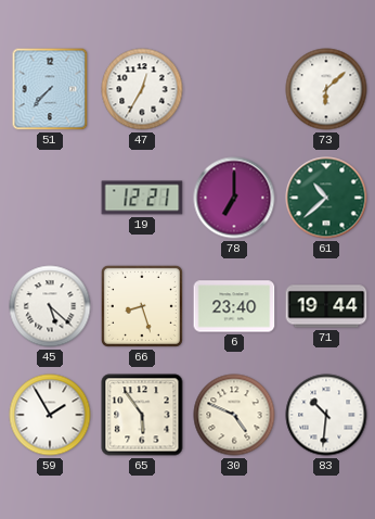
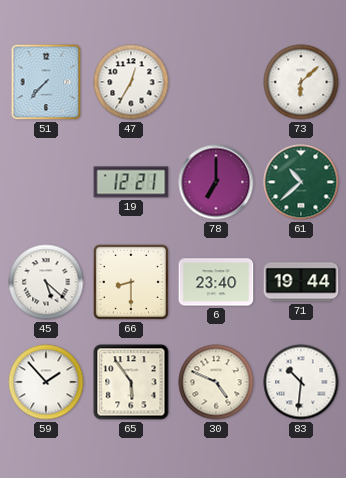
66: 8:27 -> 8:30
59: 1:55 -> 1:53
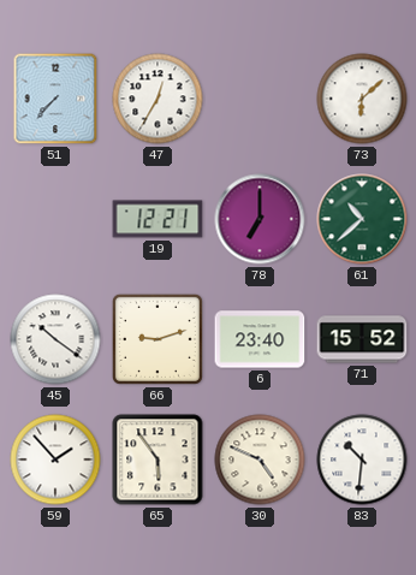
45: 5:22 -> 10:21
66: 8:30 -> 9:12
71: 19:44 -> 15:52
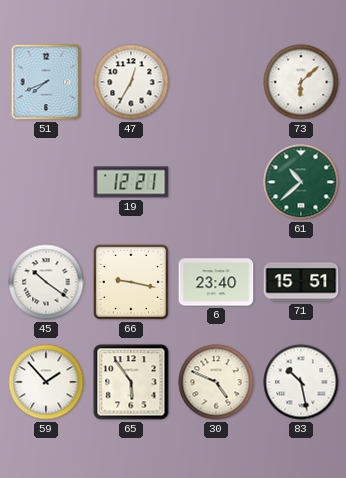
51: 7:37 -> 7:41
78: 7:00 -> none
66: 9:12 -> 9:17
71: 15:52 -> 15:51
83: 10:31 -> 10:28
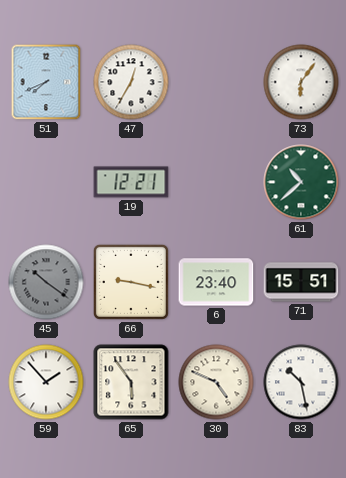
73: 6:08 -> 6:06
45 dial: white -> grey
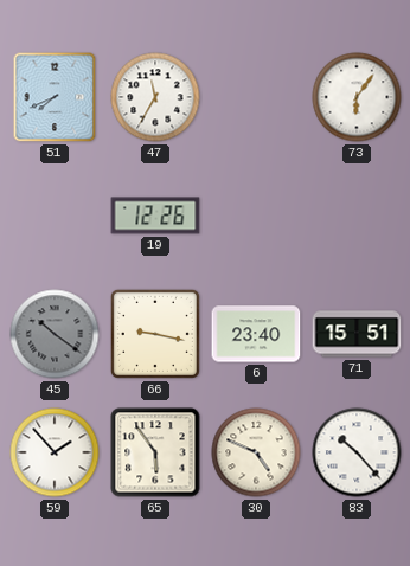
47: 12:35 -> 11:35
19: 12:21 -> 12:26
61: 10:38 -> none
83: 10:28 -> 10:23
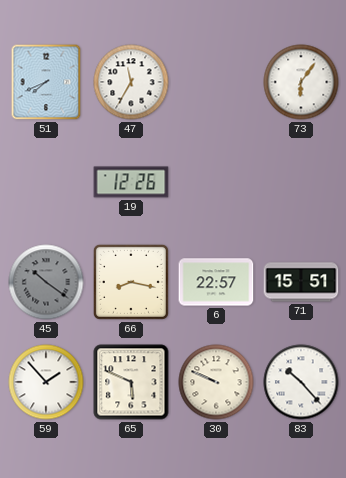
66: 9:17 -> 8:17
6: 23:40 -> 22:57
65: 5:54 -> 5:49
30: 4:49 -> 9:49
